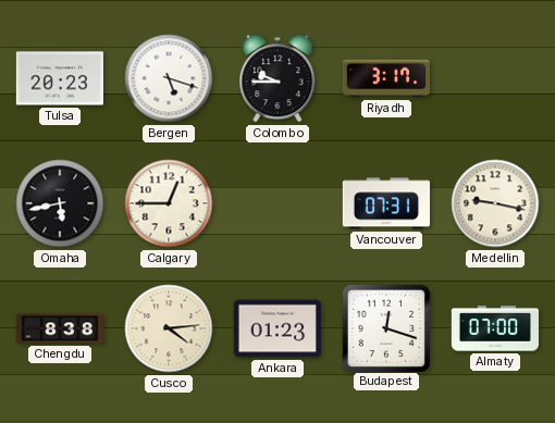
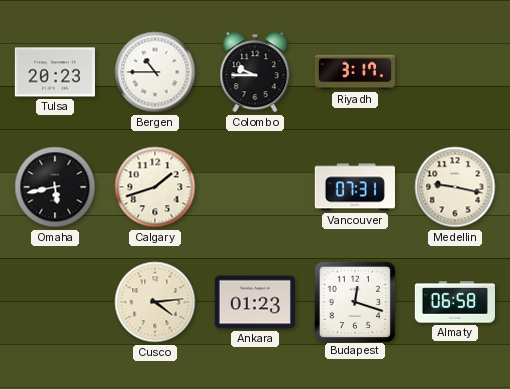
Bergen: 5:18 -> 10:45
Calgary: 12:45 -> 1:42
Chengdu: 8:38 -> none
Almaty: 07:00 -> 06:58
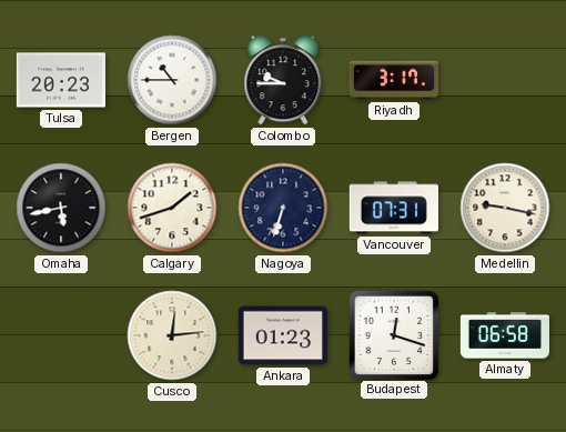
Nagoya: none -> 6:33
Cusco: 4:14 -> 12:14
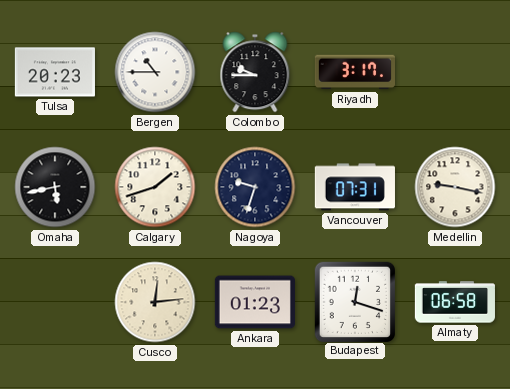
Nagoya: 6:33 -> 9:33
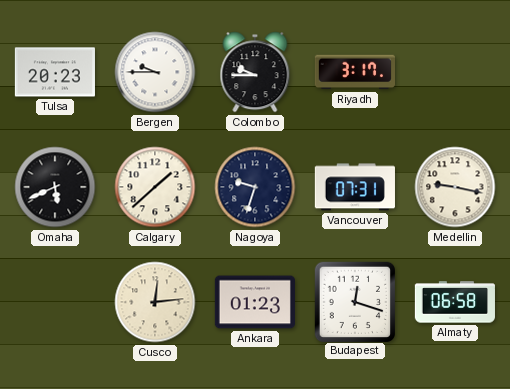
Bergen: 10:45 -> 9:45
Omaha: 5:43 -> 5:41
Calgary: 1:42 -> 1:38
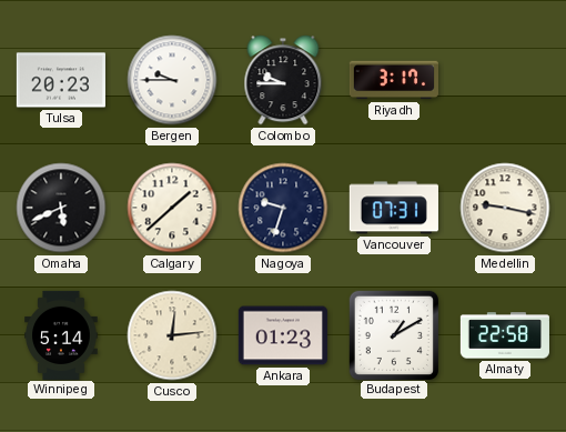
Winnipeg: none -> 5:14
Budapest: 12:18 -> 1:10
Almaty: 06:58 -> 22:58
